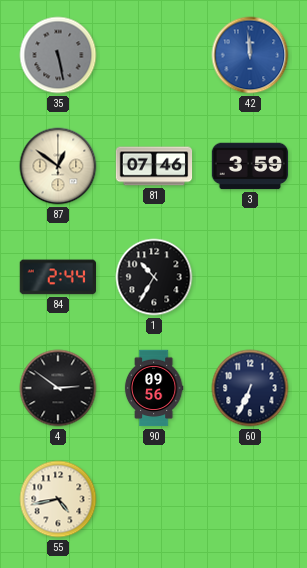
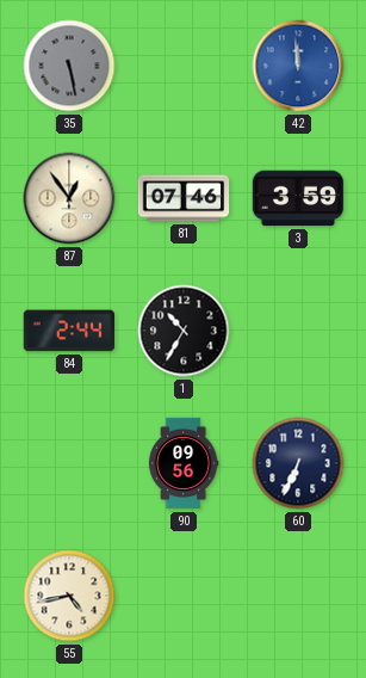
87: 12:51 -> 12:54
4: 2:51 -> none
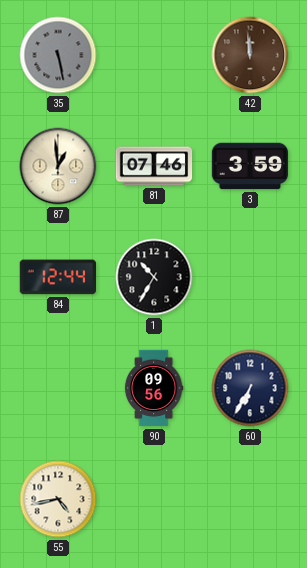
42 dial: blue -> brown
87: 12:54 -> 12:59
84: 2:44 -> 12:44
60: 6:34 -> 6:35
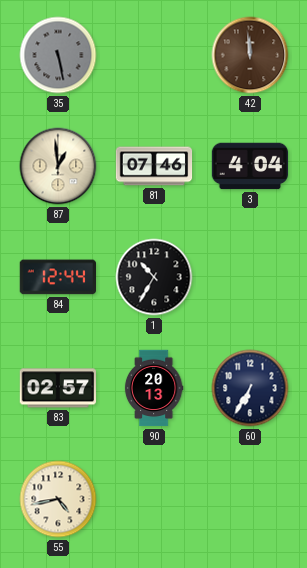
3: 3:59 -> 4:04
83: none -> 02:57
90: 09:56 -> 20:13
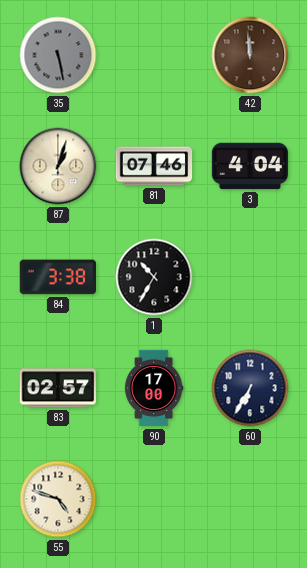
87: 12:59 -> 1:03
84: 12:44 -> 3:38
90: 20:13 -> 17:00
55: 4:43 -> 4:48
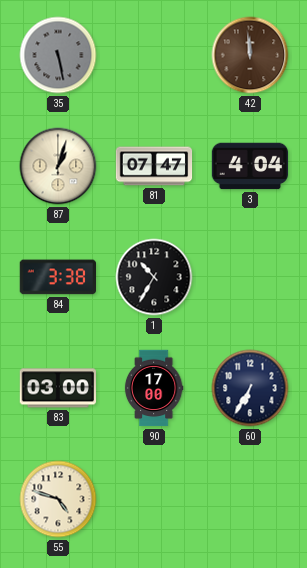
81: 07:46 -> 07:47
83: 02:57 -> 03:00
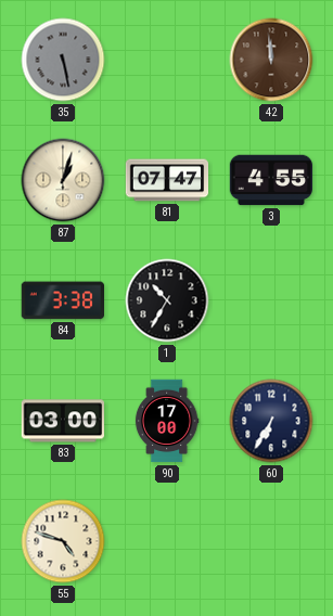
3: 4:04 -> 4:55
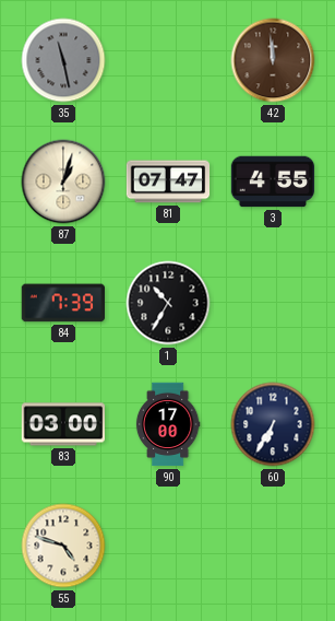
35: 5:28 -> 11:28
84: 3:38 -> 7:39
